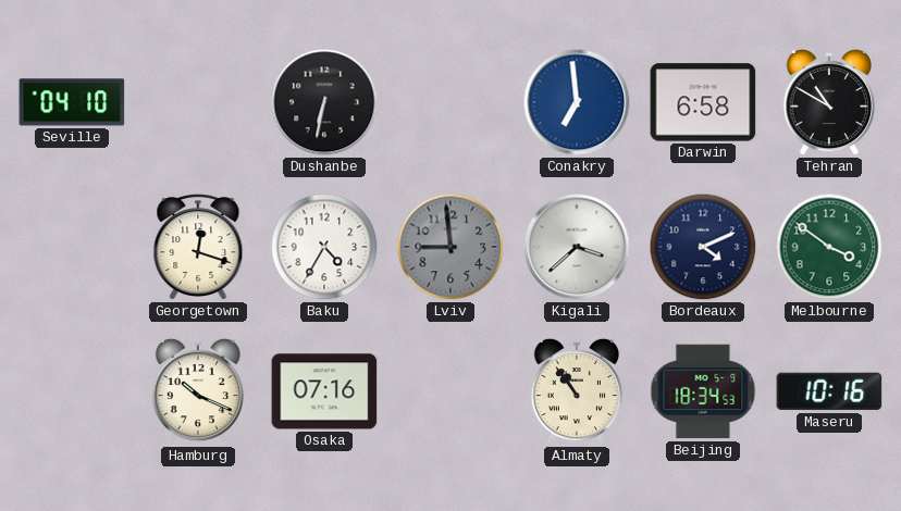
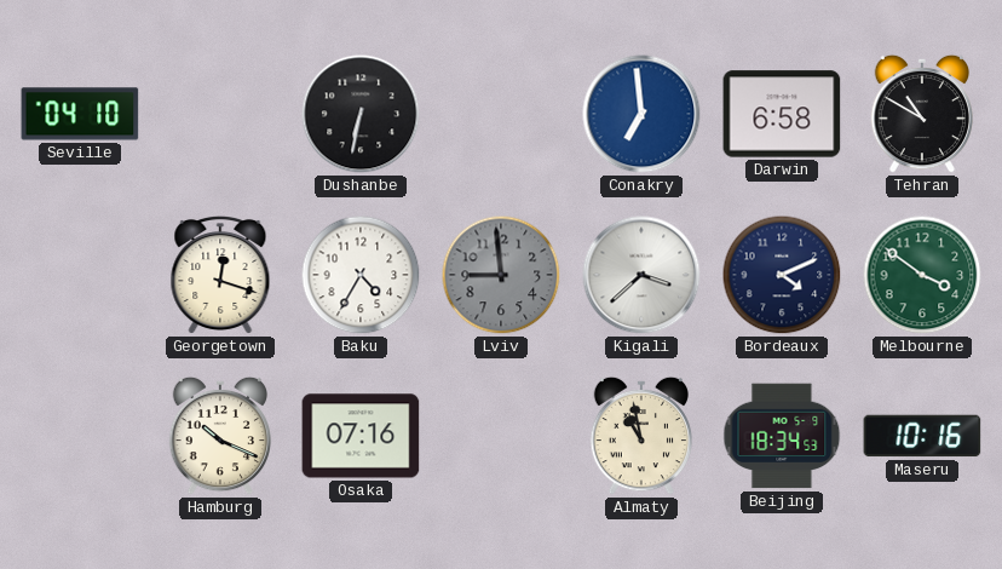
Almaty: 10:54 -> 10:58
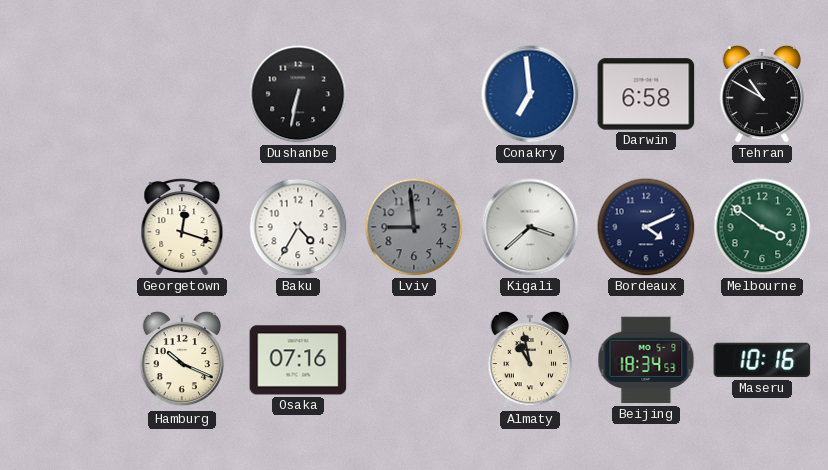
Seville: 04:10 -> none
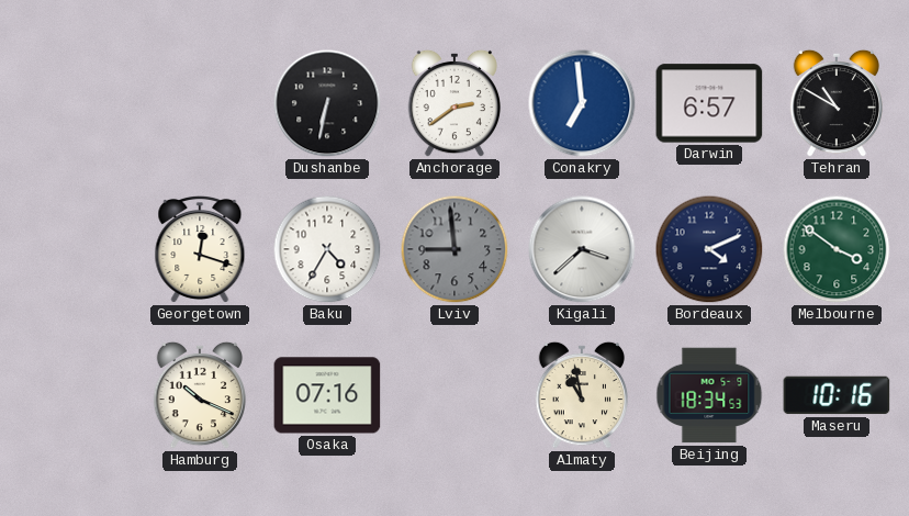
Anchorage: none -> 2:39
Darwin: 6:58 -> 6:57
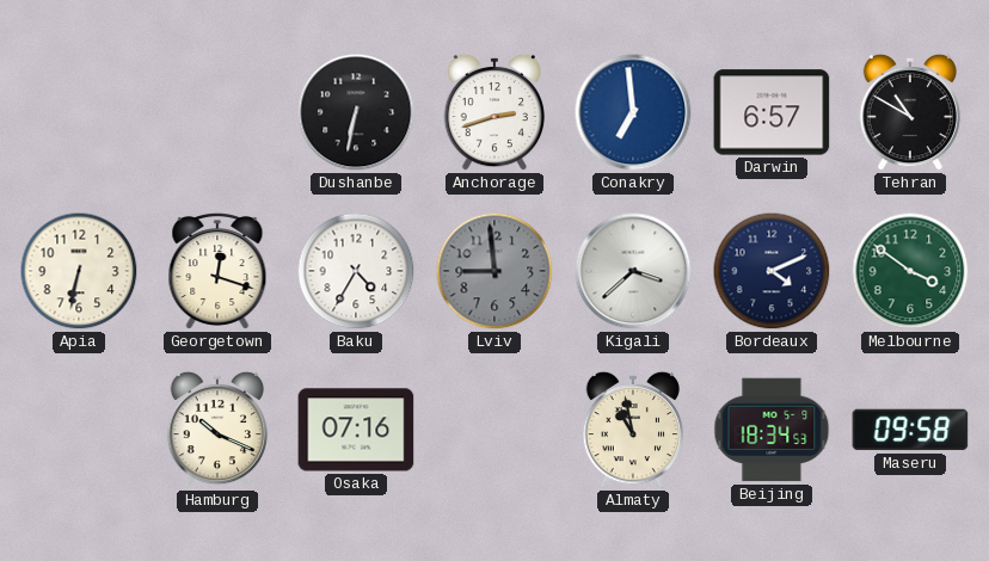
Anchorage: 2:39 -> 2:42
Apia: none -> 6:32
Maseru: 10:16 -> 09:58
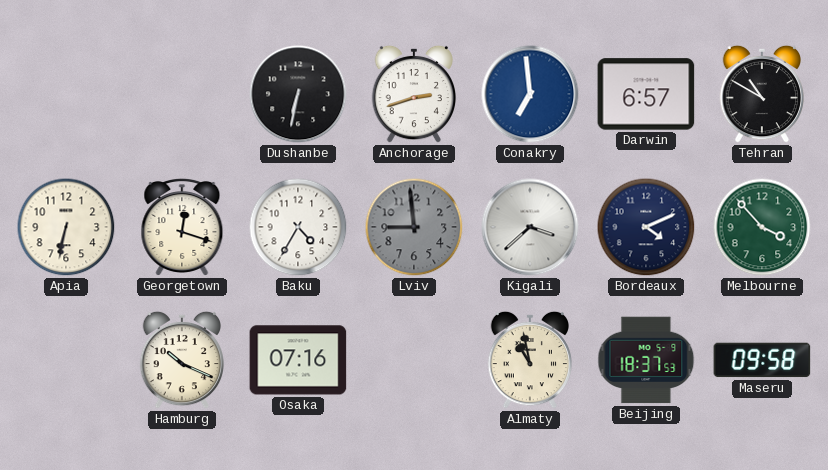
Melbourne: 3:51 -> 3:53
Beijing: 18:34 -> 18:37
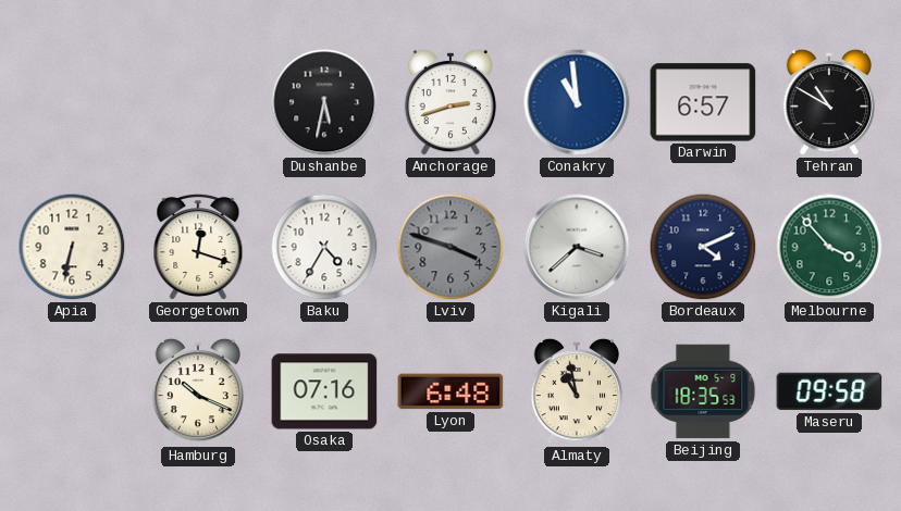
Dushanbe: 6:32 -> 5:32
Conakry: 6:59 -> 10:59
Lviv: 8:59 -> 3:48
Lyon: none -> 6:48
Beijing: 18:37 -> 18:35
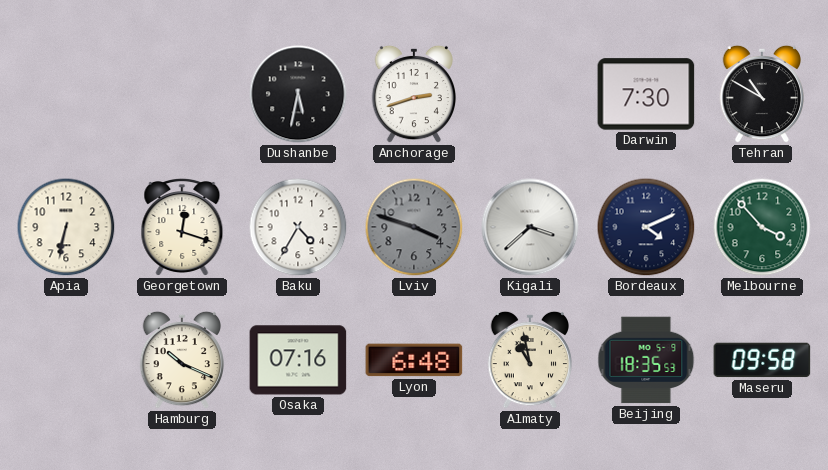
Conakry: 10:59 -> none
Darwin: 6:57 -> 7:30
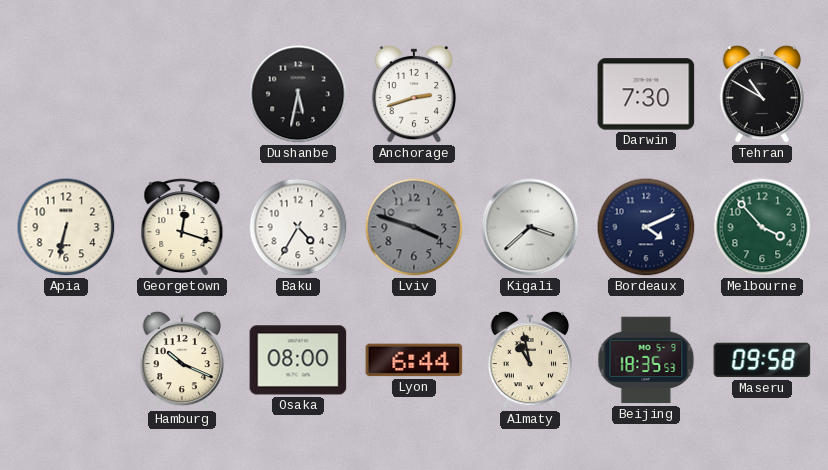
Osaka: 07:16 -> 08:00
Lyon: 6:48 -> 6:44
